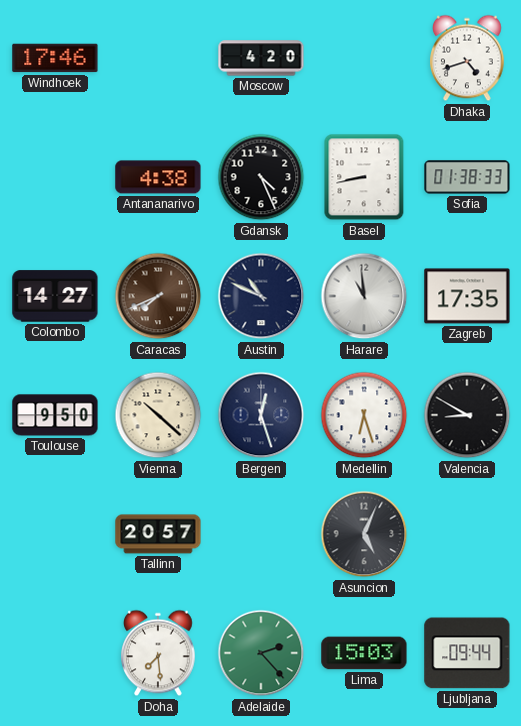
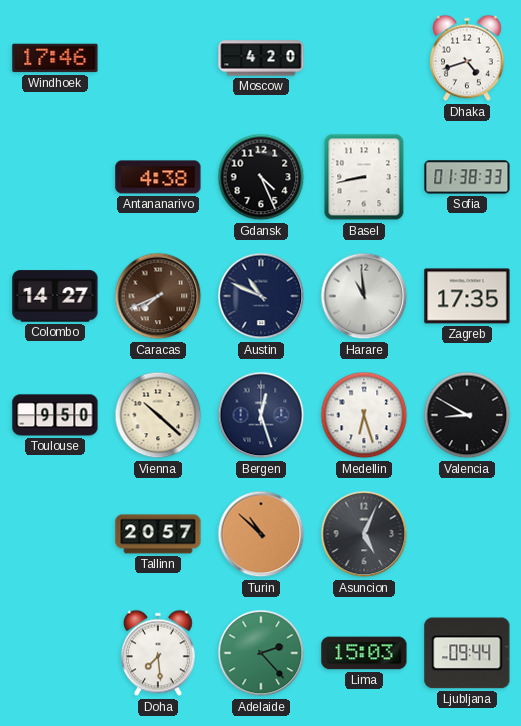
Turin: none -> 10:52
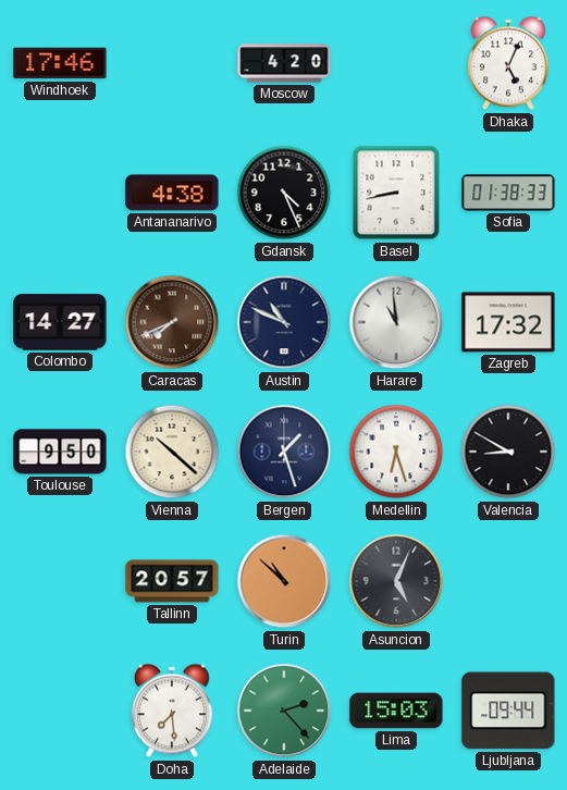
Dhaka: 4:42 -> 5:04
Zagreb: 17:35 -> 17:32
Bergen: 12:27 -> 1:27
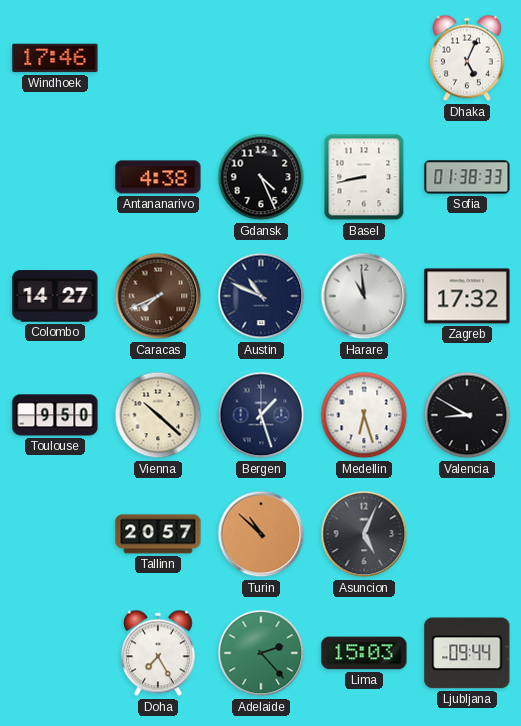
Moscow: 4:20 -> none
Doha: 7:29 -> 7:25
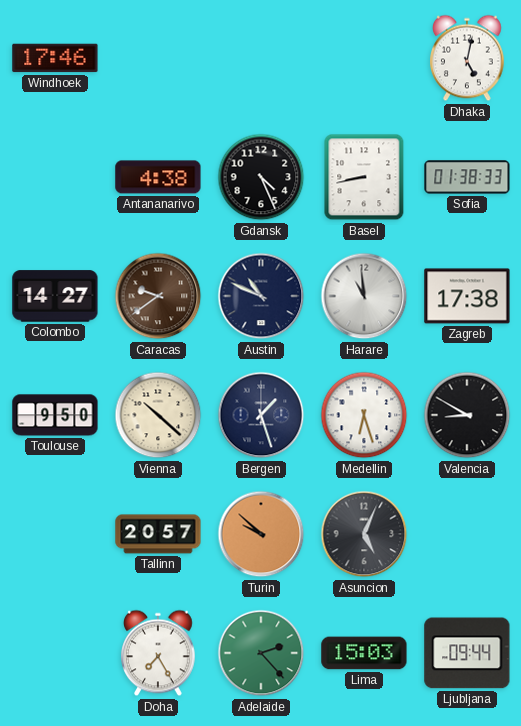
Dhaka: 5:04 -> 5:02
Caracas: 7:41 -> 9:39
Zagreb: 17:32 -> 17:38
Turin: 10:52 -> 9:52
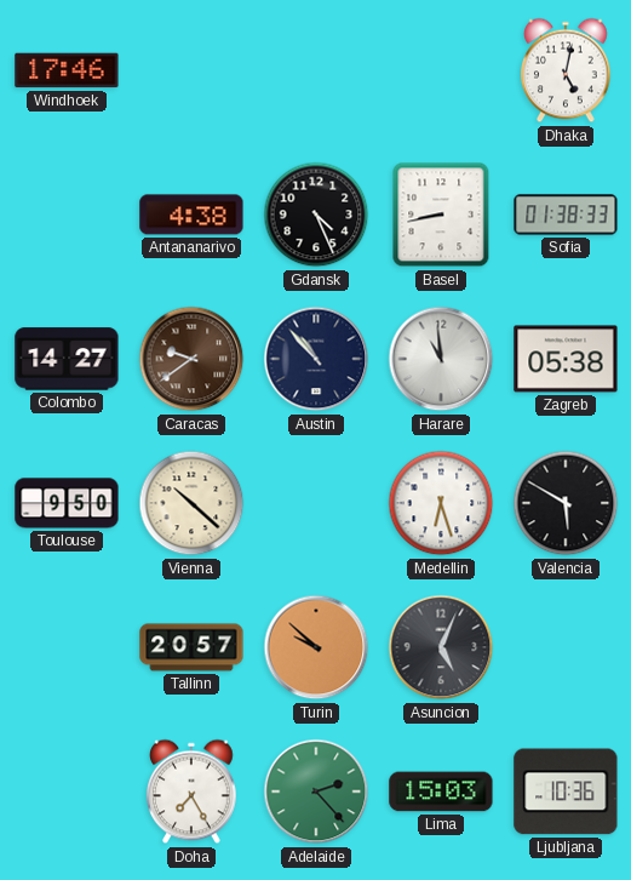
Austin: 10:49 -> 10:53
Zagreb: 17:38 -> 05:38
Bergen: 1:27 -> none
Valencia: 8:50 -> 5:50
Ljubljana: 09:44 -> 10:36
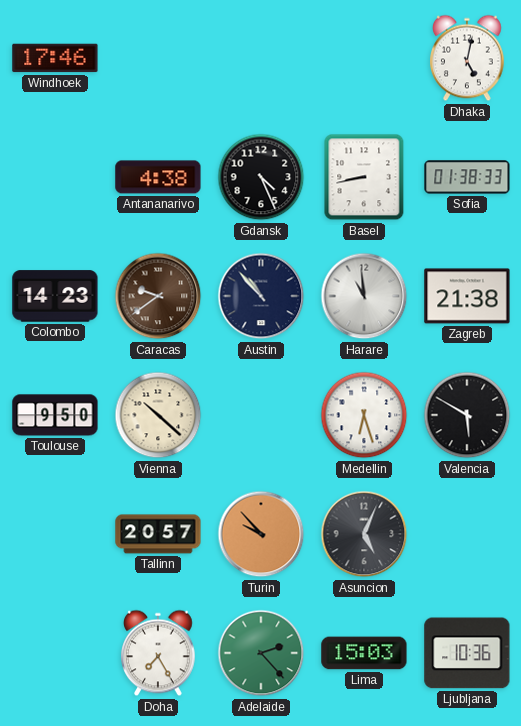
Colombo: 14:27 -> 14:23
Zagreb: 05:38 -> 21:38
Turin: 9:52 -> 9:53
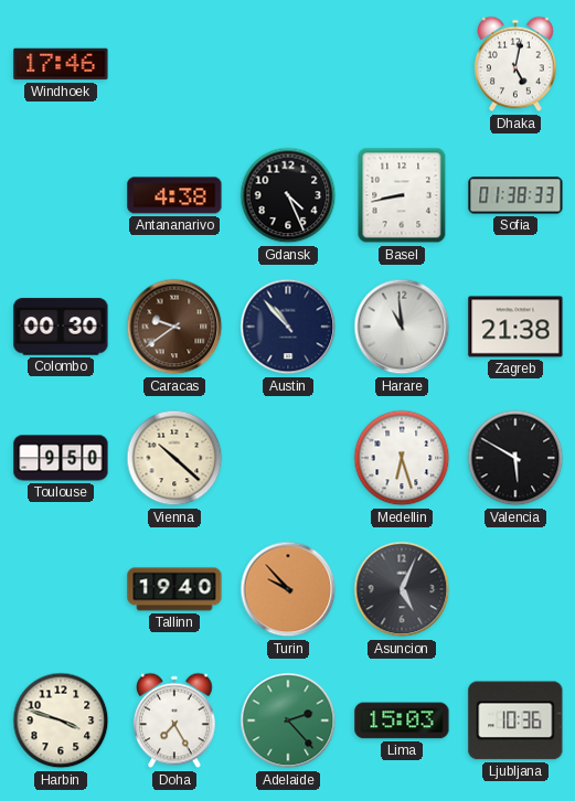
Colombo: 14:23 -> 00:30
Tallinn: 20:57 -> 19:40
Harbin: none -> 3:48
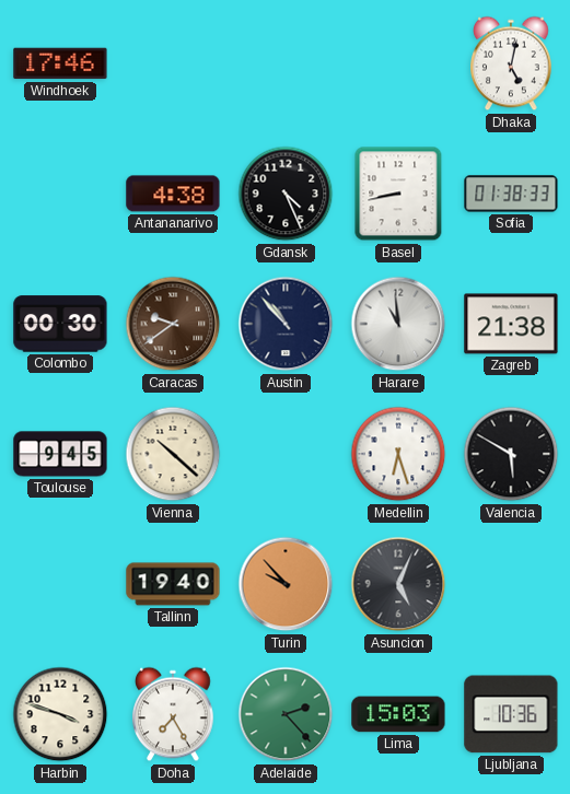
Toulouse: 9:50 -> 9:45
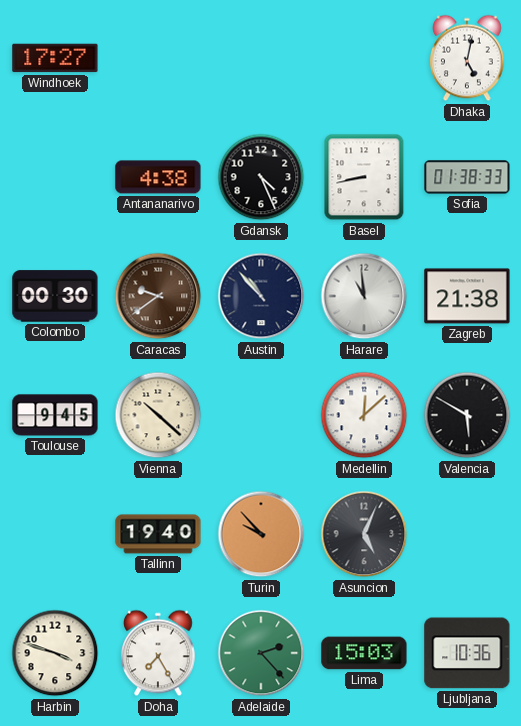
Windhoek: 17:46 -> 17:27
Medellin: 6:27 -> 12:08
